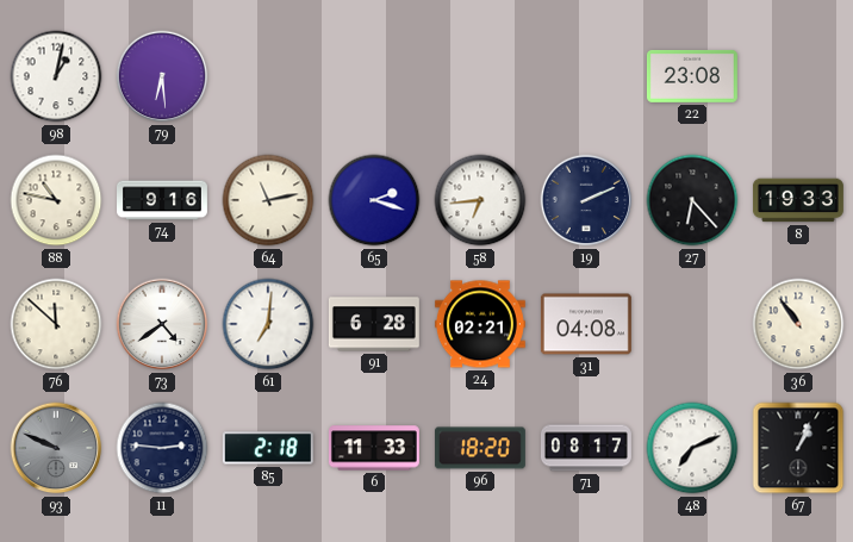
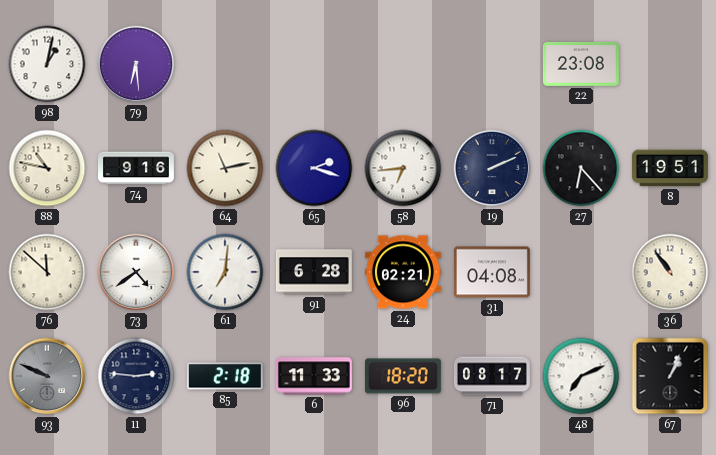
8: 19:33 -> 19:51
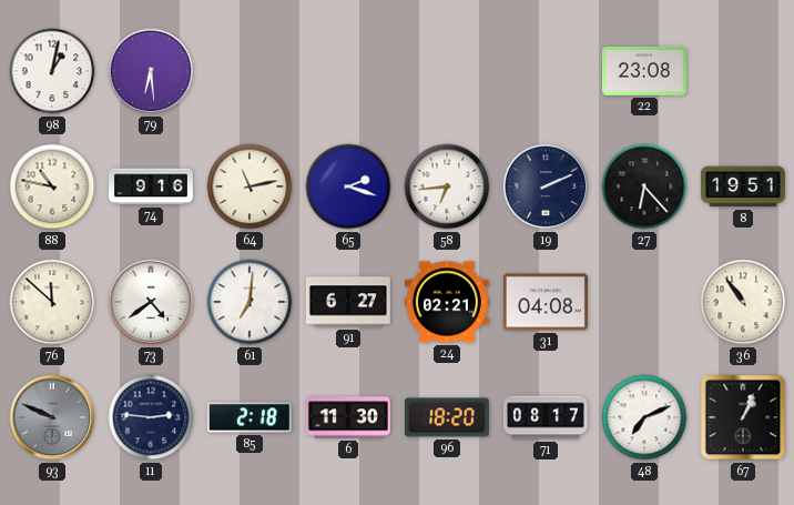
91: 6:28 -> 6:27
6: 11:33 -> 11:30
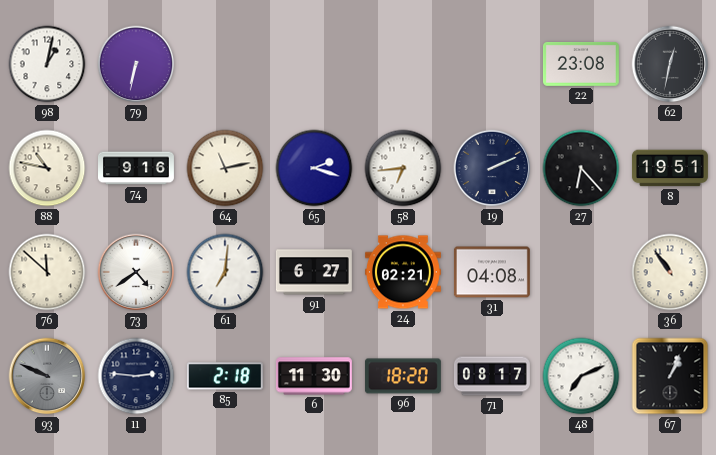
79: 6:29 -> 6:32
62: none -> 12:32
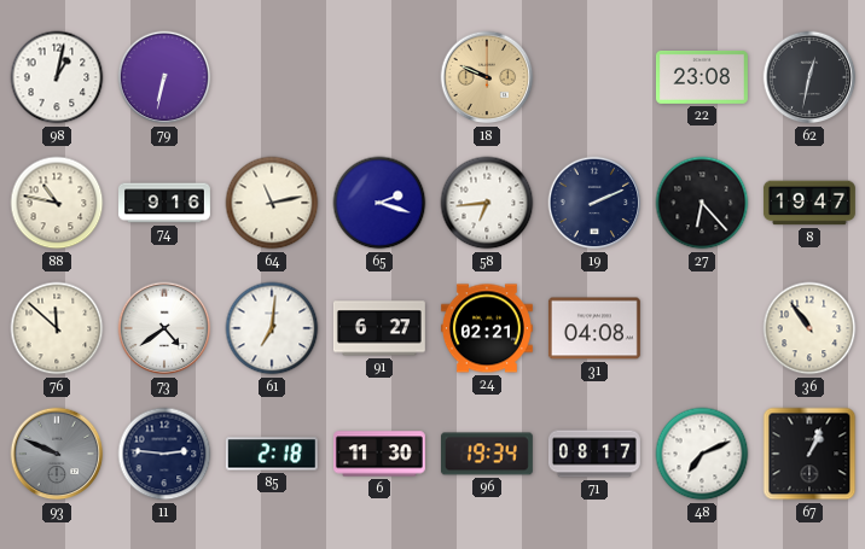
18: none -> 9:49
8: 19:51 -> 19:47
96: 18:20 -> 19:34
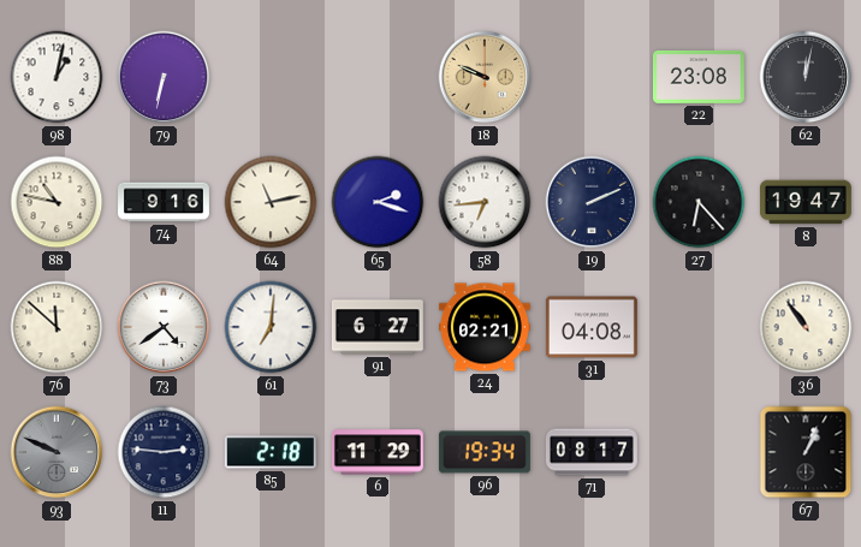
62: 12:32 -> 12:02
6: 11:30 -> 11:29
48: 7:11 -> none
